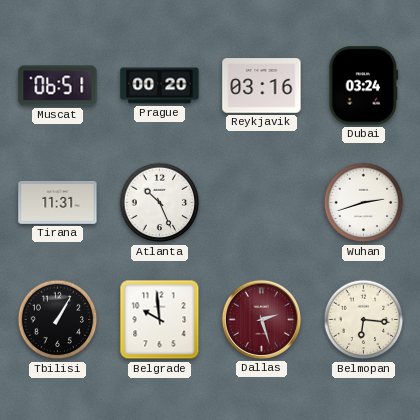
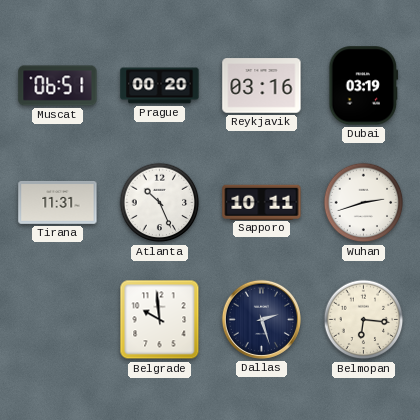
Dubai: 03:24 -> 03:19
Sapporo: none -> 10:11
Tbilisi: 1:05 -> none
Dallas dial: burgundy -> navy
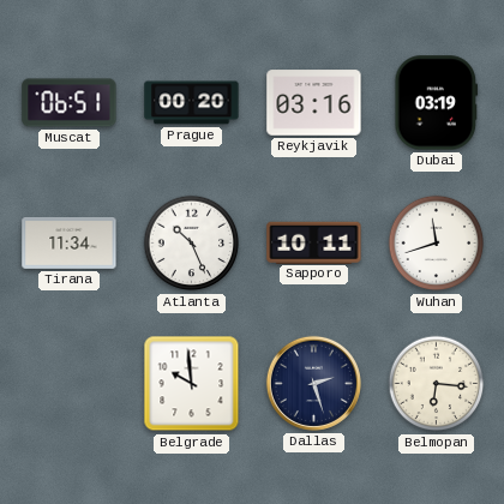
Tirana: 11:31 -> 11:34
Wuhan: 2:42 -> 11:42
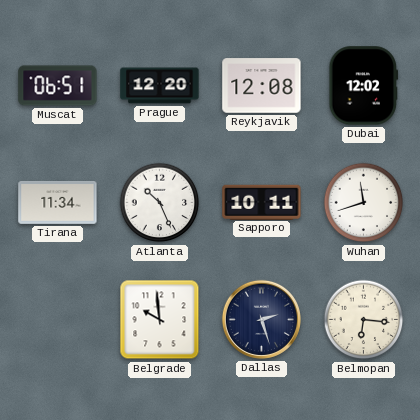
Prague: 00:20 -> 12:20
Reykjavik: 03:16 -> 12:08
Dubai: 03:19 -> 12:02
